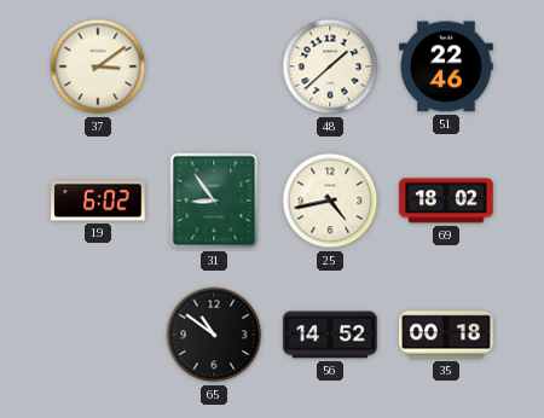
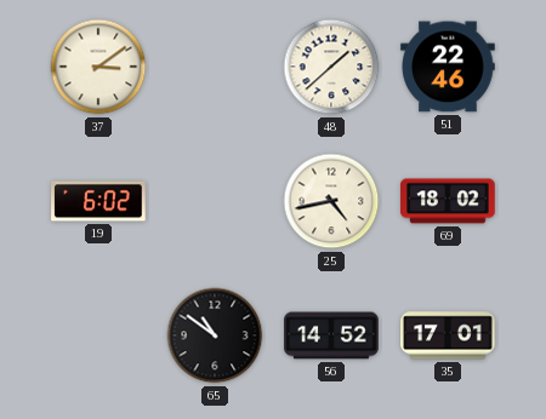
31: 8:54 -> none
35: 00:18 -> 17:01
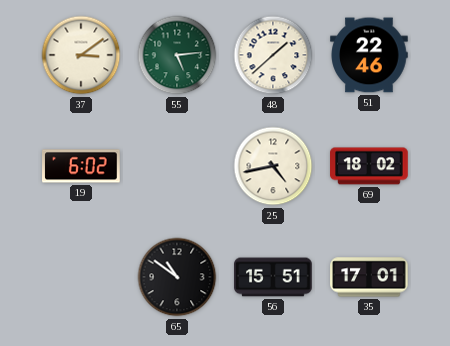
55: none -> 5:14
56: 14:52 -> 15:51
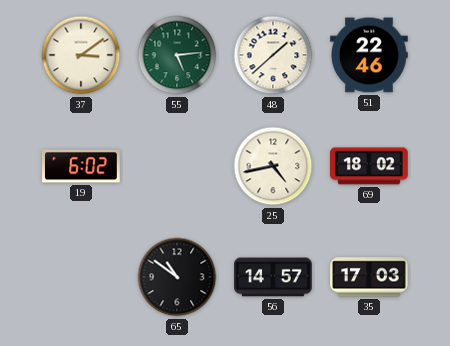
56: 15:51 -> 14:57
35: 17:01 -> 17:03
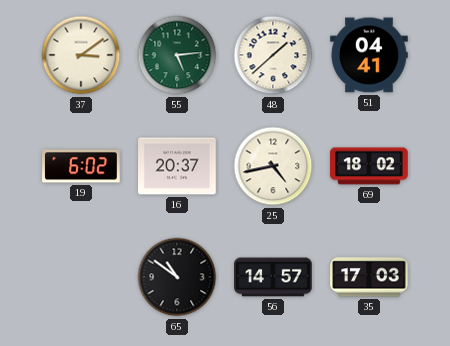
51: 22:46 -> 04:41
16: none -> 20:37
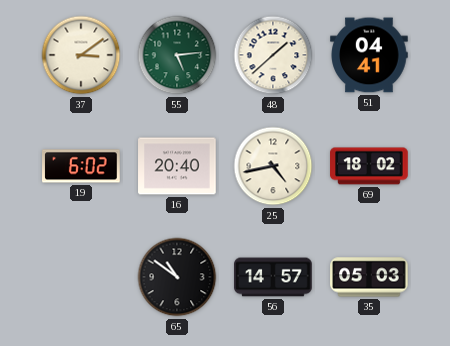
16: 20:37 -> 20:40
35: 17:03 -> 05:03
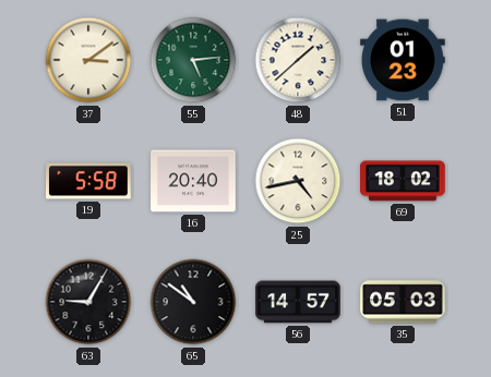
51: 04:41 -> 01:23
19: 6:02 -> 5:58
63: none -> 9:05
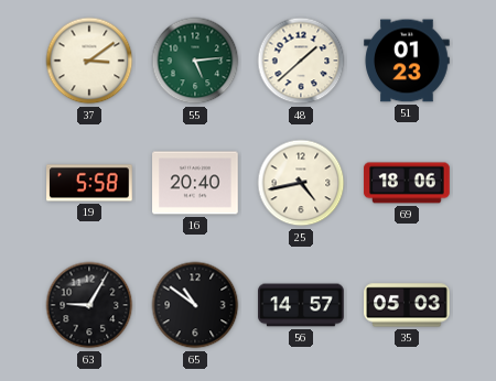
69: 18:02 -> 18:06
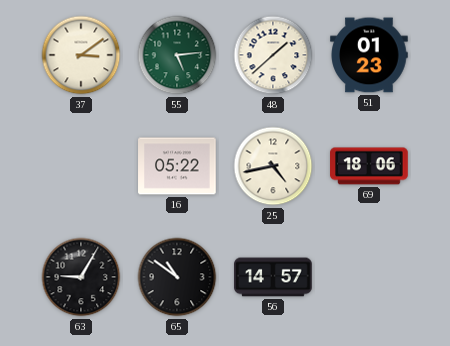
19: 5:58 -> none
16: 20:40 -> 05:22
35: 05:03 -> none
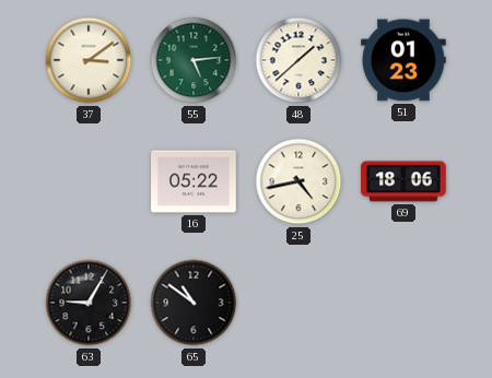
56: 14:57 -> none
